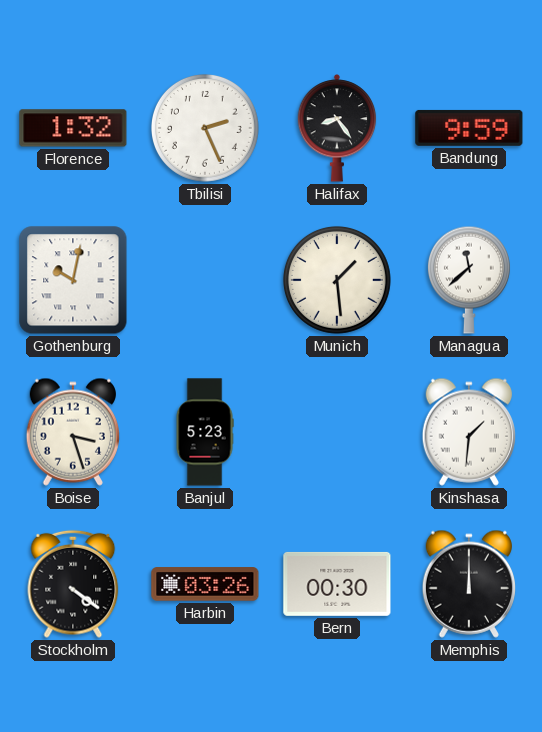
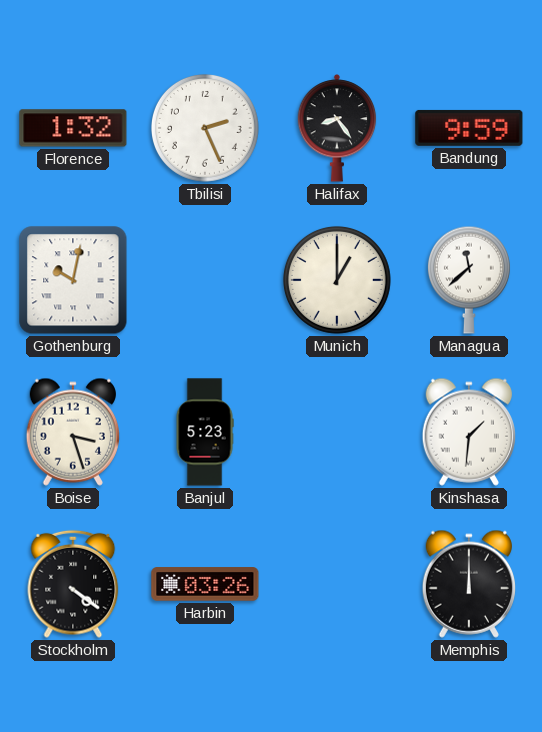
Munich: 1:29 -> 1:00
Bern: 00:30 -> none
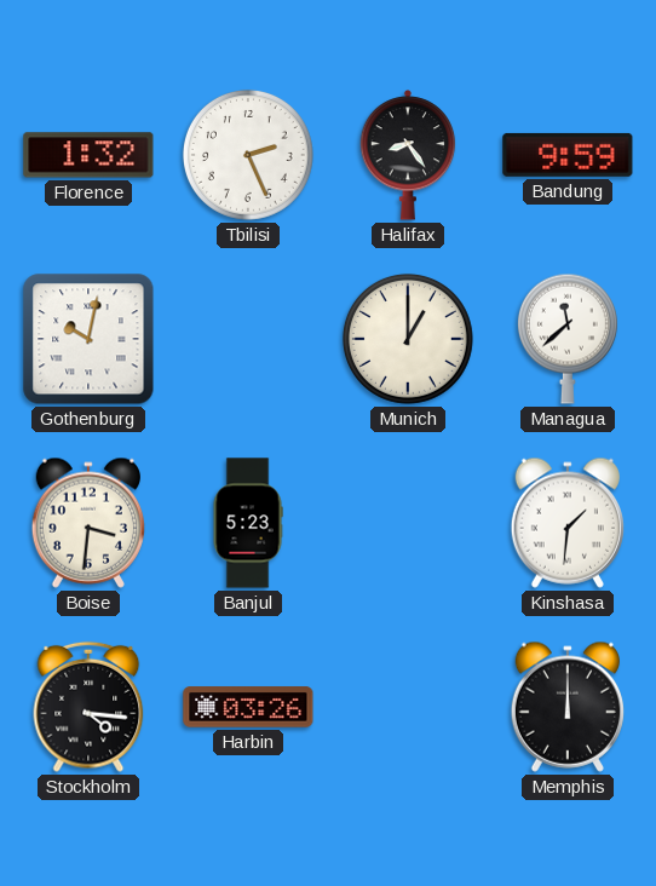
Boise: 3:27 -> 3:31
Stockholm: 4:21 -> 4:16
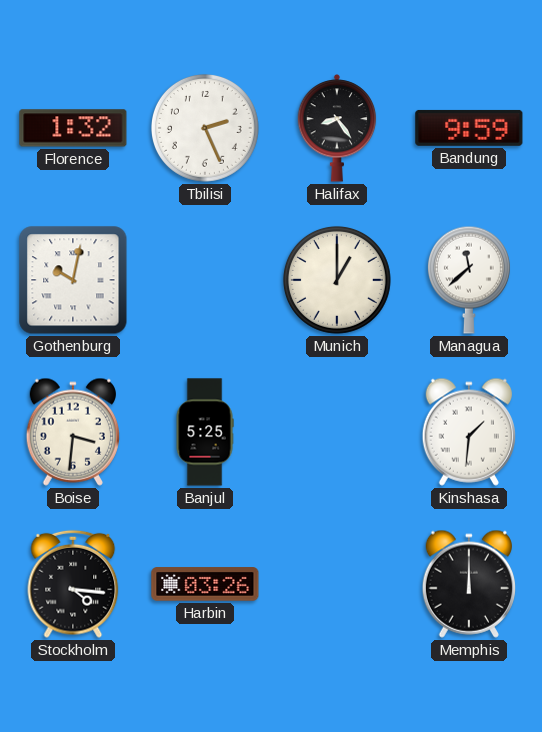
Banjul: 5:23 -> 5:25
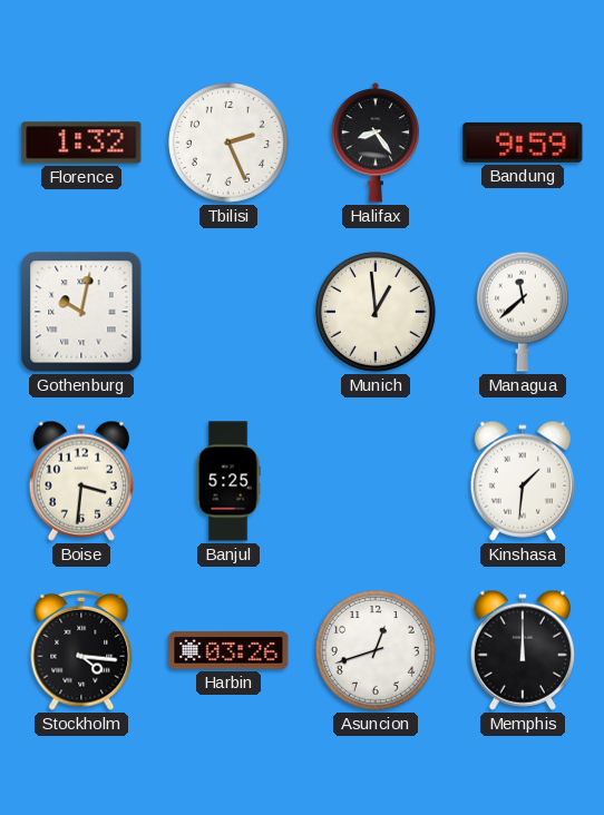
Munich: 1:00 -> 12:59
Asuncion: none -> 12:42
